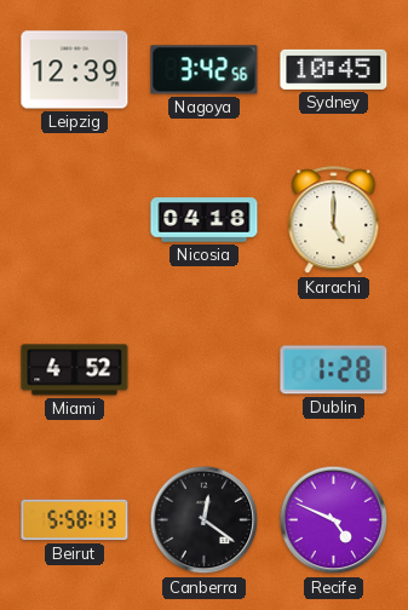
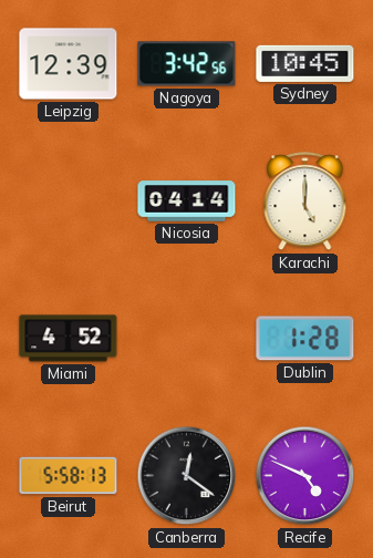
Nicosia: 04:18 -> 04:14
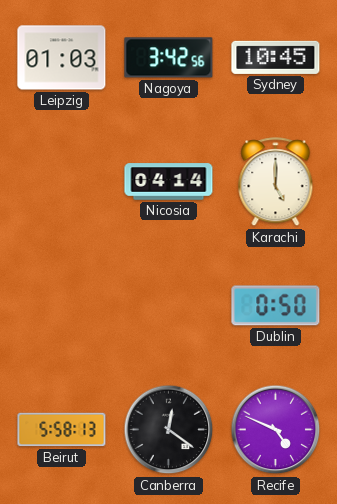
Leipzig: 12:39 -> 01:03
Miami: 4:52 -> none
Dublin: 1:28 -> 0:50
